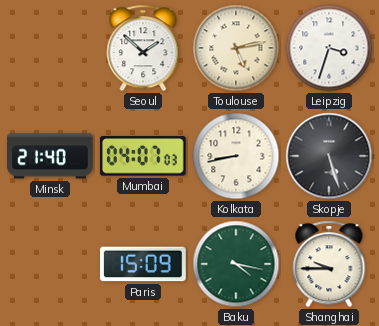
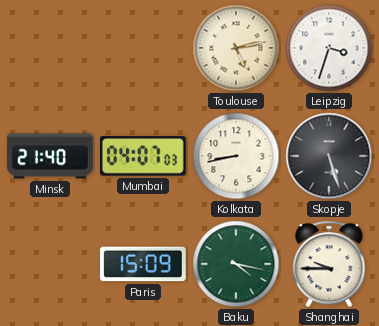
Seoul: 1:52 -> none
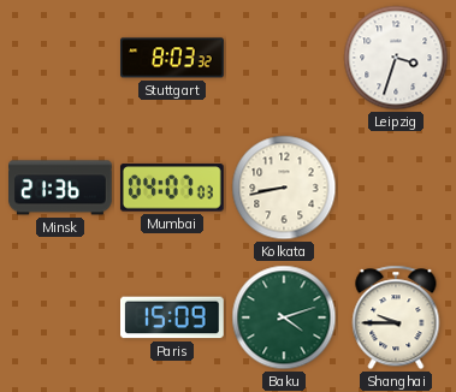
Stuttgart: none -> 8:03
Toulouse: 5:13 -> none
Minsk: 21:40 -> 21:36
Skopje: 5:27 -> none
Baku: 4:17 -> 4:12
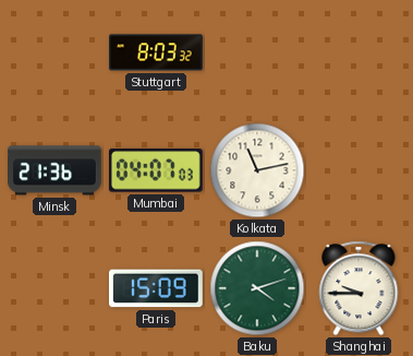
Leipzig: 3:33 -> none
Kolkata: 8:43 -> 11:13
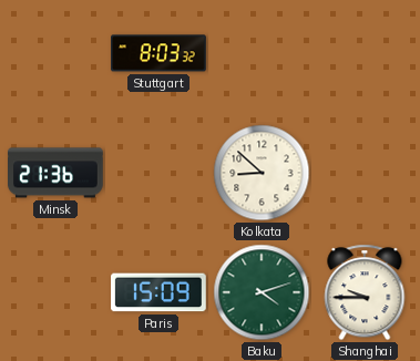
Mumbai: 04:07 -> none
Kolkata: 11:13 -> 8:52
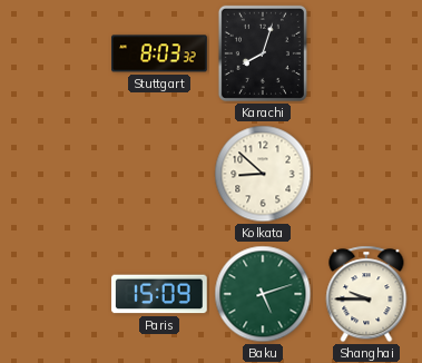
Karachi: none -> 8:03
Minsk: 21:36 -> none
Baku: 4:12 -> 5:12
